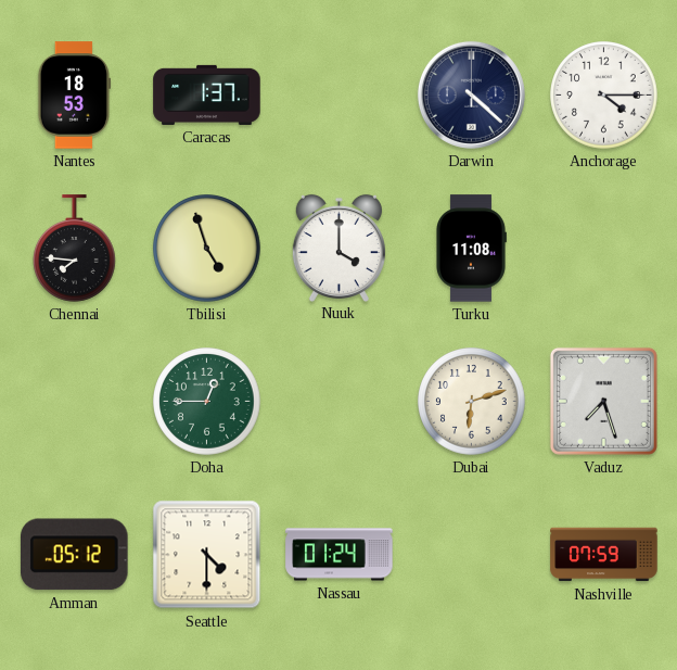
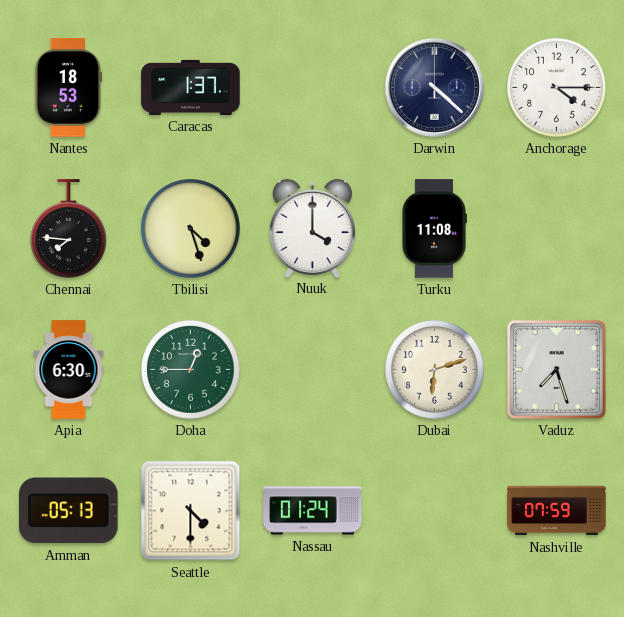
Tbilisi: 4:57 -> 4:27
Apia: none -> 6:30
Amman: 05:12 -> 05:13
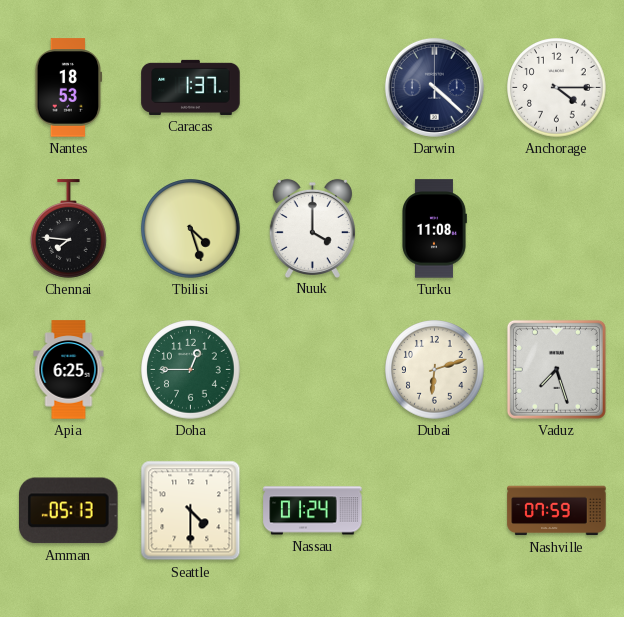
Apia: 6:30 -> 6:25
